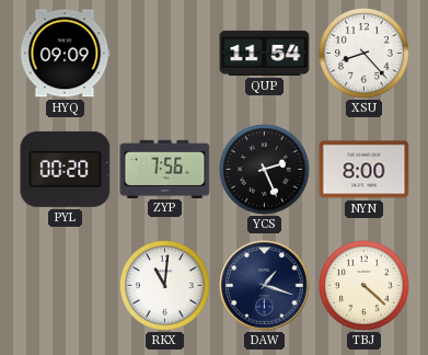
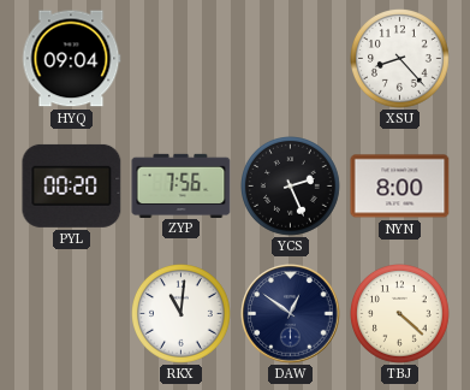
HYQ: 09:09 -> 09:04
QUP: 11:54 -> none
DAW: 1:18 -> 12:51
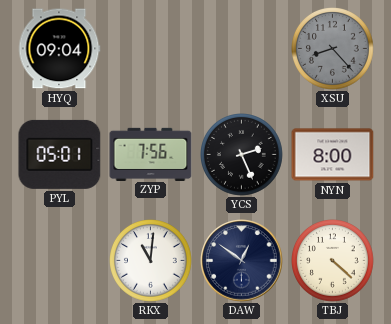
XSU dial: white -> grey
PYL: 00:20 -> 05:01
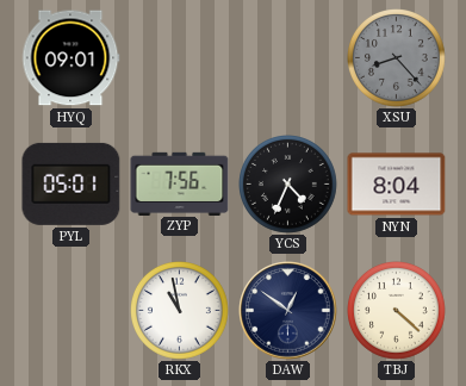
HYQ: 09:04 -> 09:01
YCS: 2:26 -> 4:34
NYN: 8:00 -> 8:04
RKX: 11:01 -> 10:58
